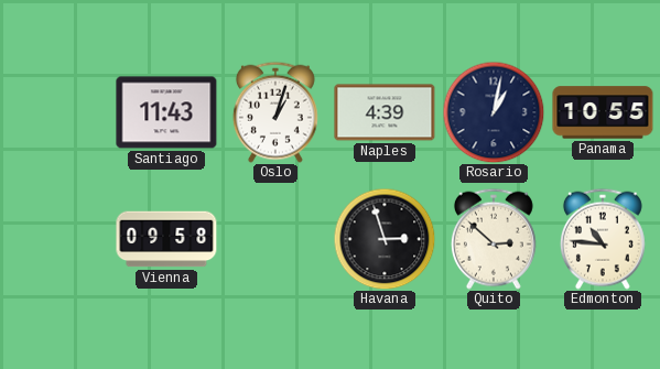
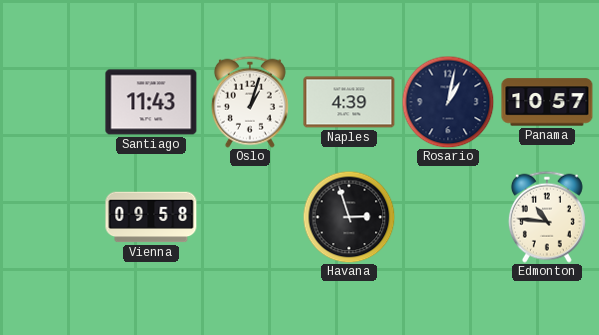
Panama: 10:55 -> 10:57
Quito: 2:52 -> none
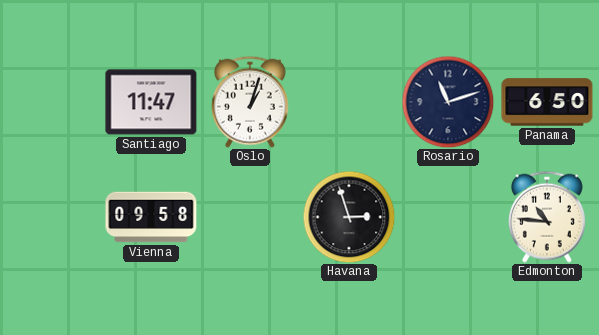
Santiago: 11:43 -> 11:47
Naples: 4:39 -> none
Rosario: 1:02 -> 11:12
Panama: 10:57 -> 6:50
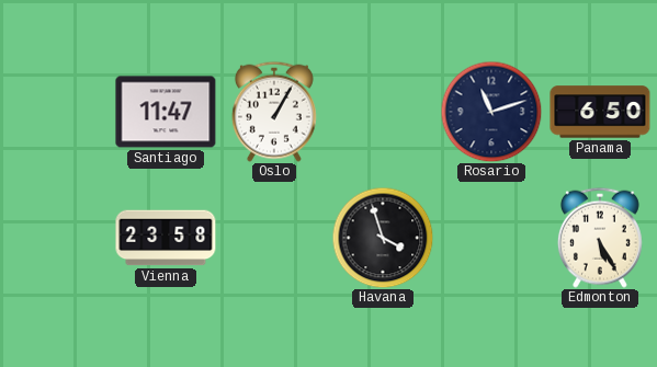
Oslo: 1:03 -> 1:05
Vienna: 09:58 -> 23:58
Havana: 2:57 -> 3:57
Edmonton: 10:46 -> 5:25
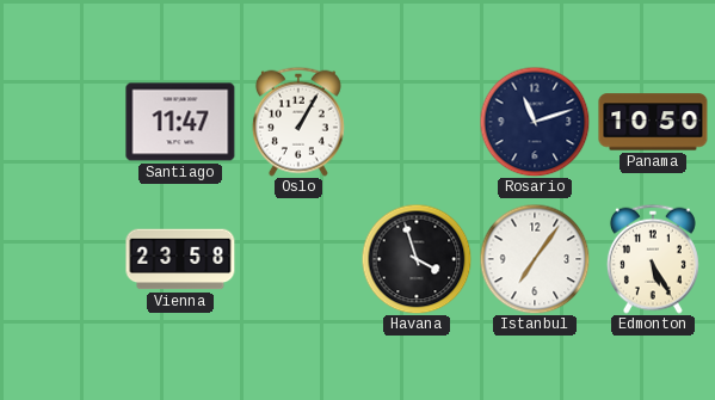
Panama: 6:50 -> 10:50
Istanbul: none -> 7:06
